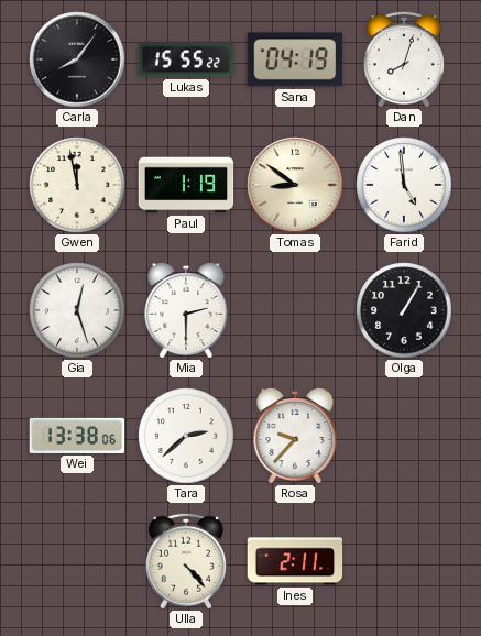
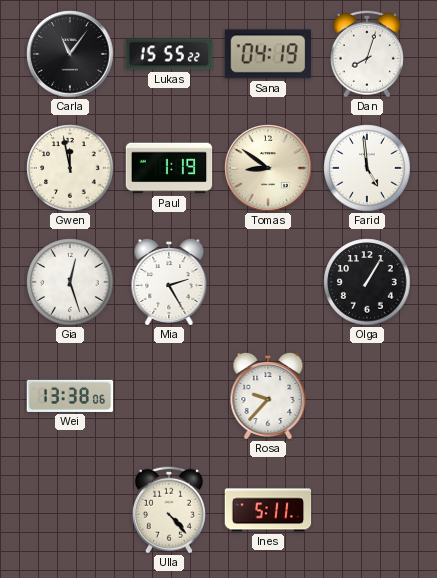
Carla: 8:06 -> 11:06
Mia: 2:30 -> 2:25
Tara: 2:38 -> none
Ines: 2:11 -> 5:11
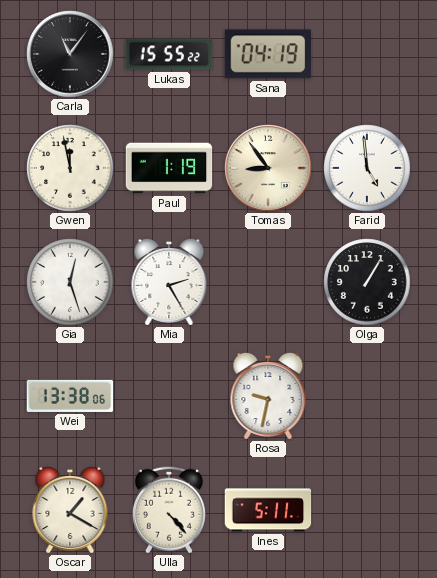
Dan: 8:03 -> none
Tomas: 8:51 -> 8:54
Rosa: 9:37 -> 9:32
Oscar: none -> 1:20
